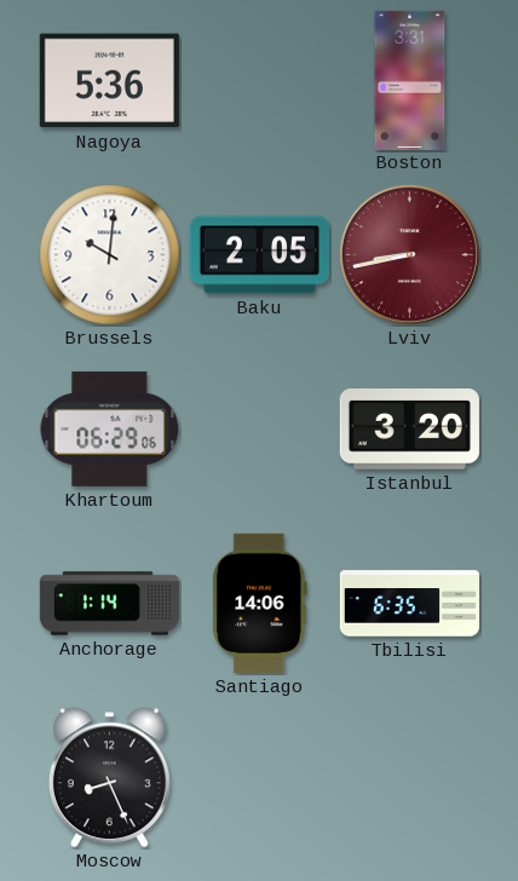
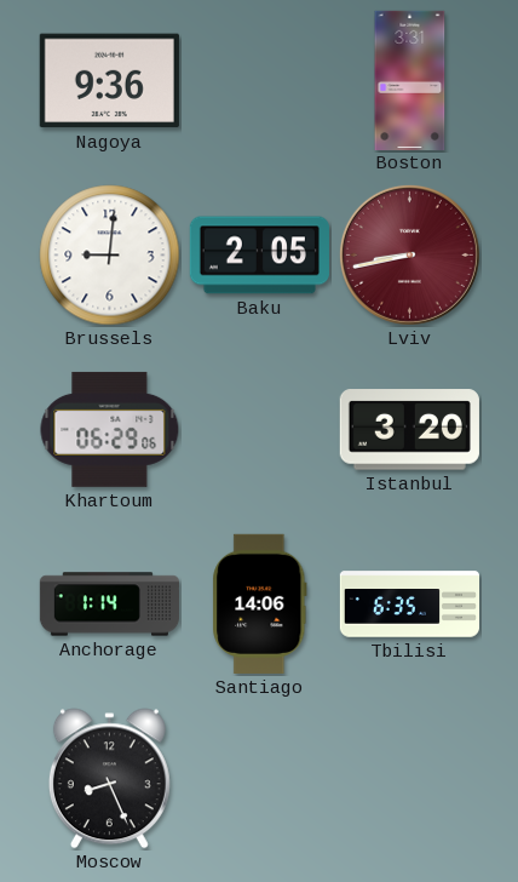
Nagoya: 5:36 -> 9:36
Brussels: 10:01 -> 9:01
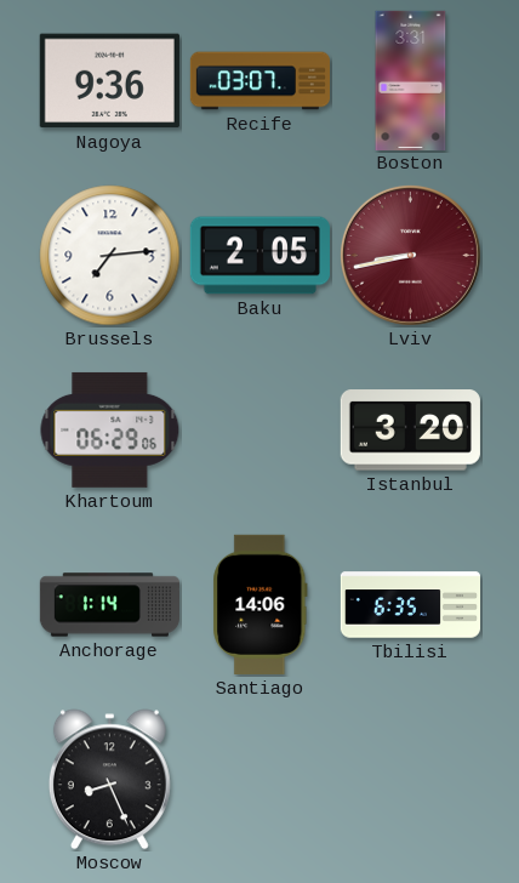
Recife: none -> 03:07
Brussels: 9:01 -> 7:14
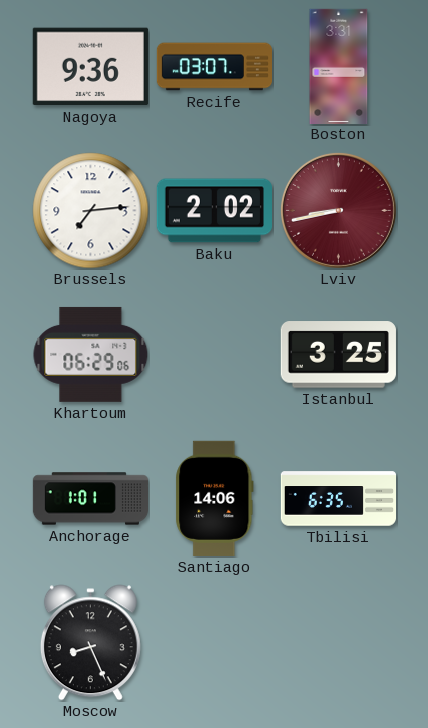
Baku: 2:05 -> 2:02
Istanbul: 3:20 -> 3:25
Anchorage: 1:14 -> 1:01
